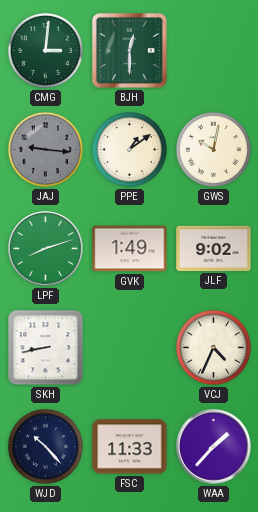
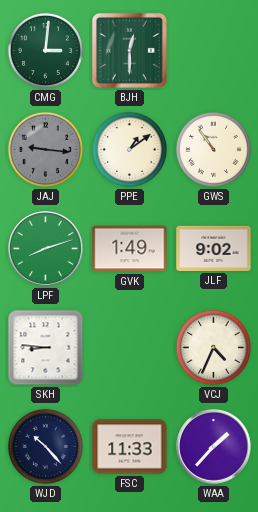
GWS: 10:02 -> 10:54
SKH: 8:43 -> 8:46
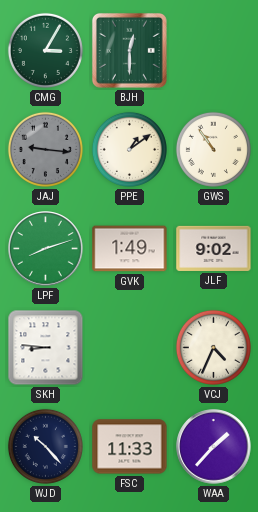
CMG: 3:01 -> 3:05
